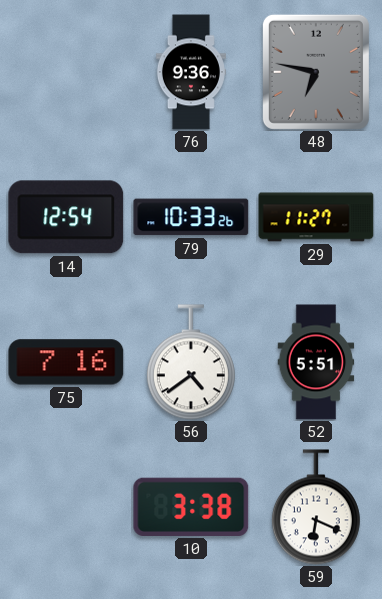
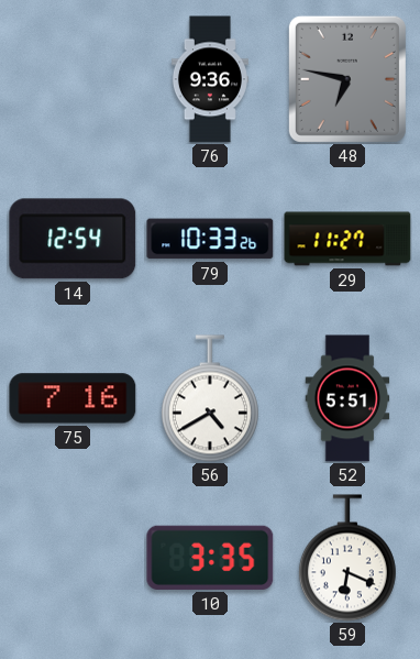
56: 4:39 -> 4:40
10: 3:38 -> 3:35
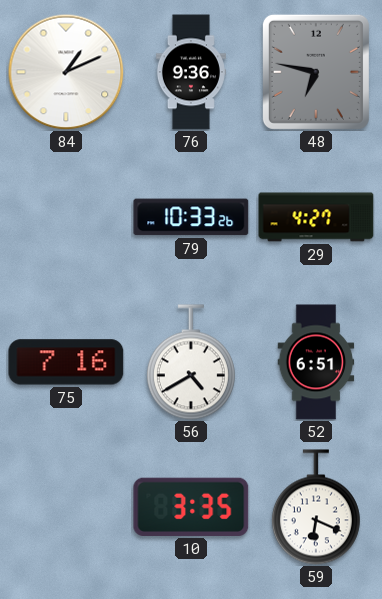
84: none -> 1:11
14: 12:54 -> none
29: 11:27 -> 4:27
52: 5:51 -> 6:51
